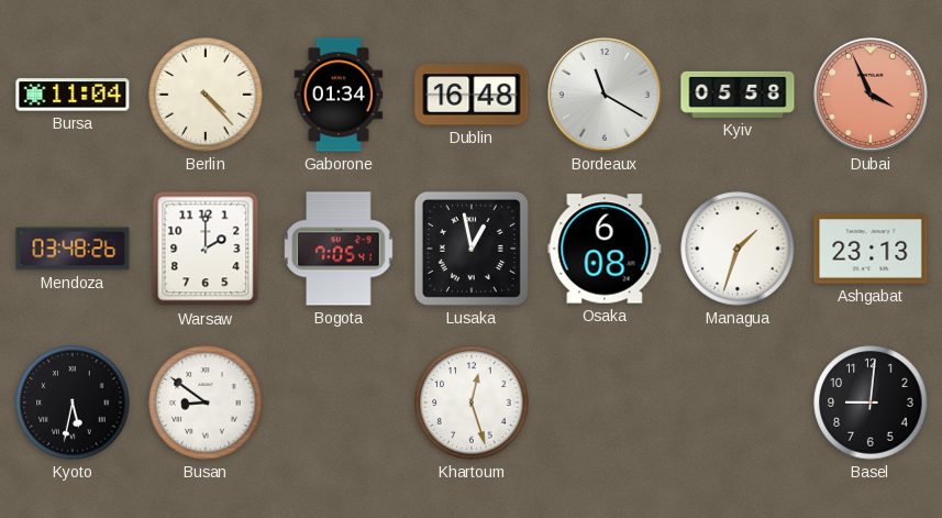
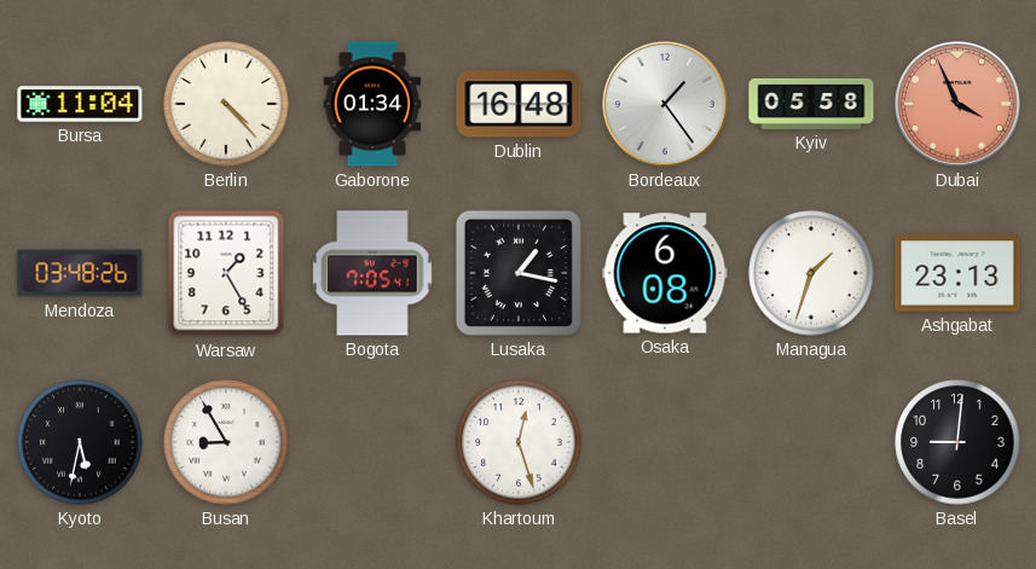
Bordeaux: 11:20 -> 1:24
Warsaw: 2:00 -> 1:25
Lusaka: 12:58 -> 1:17
Busan: 8:51 -> 8:55
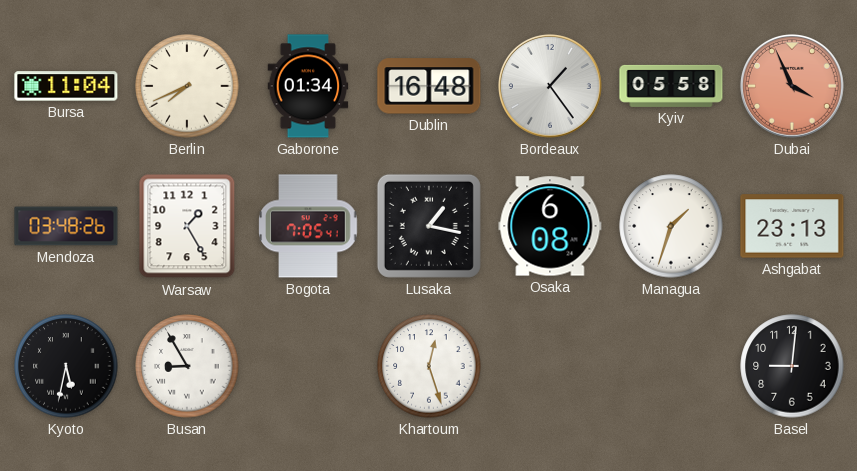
Berlin: 4:23 -> 7:41
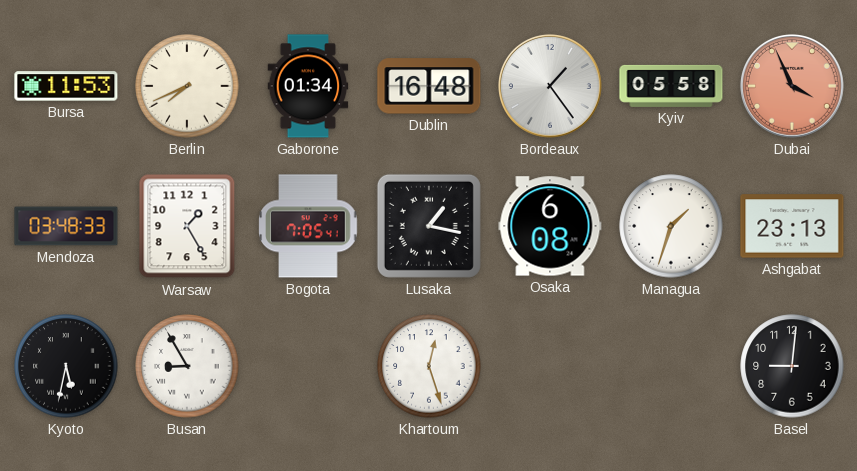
Bursa: 11:04 -> 11:53
Mendoza: 03:48:26 -> 03:48:33
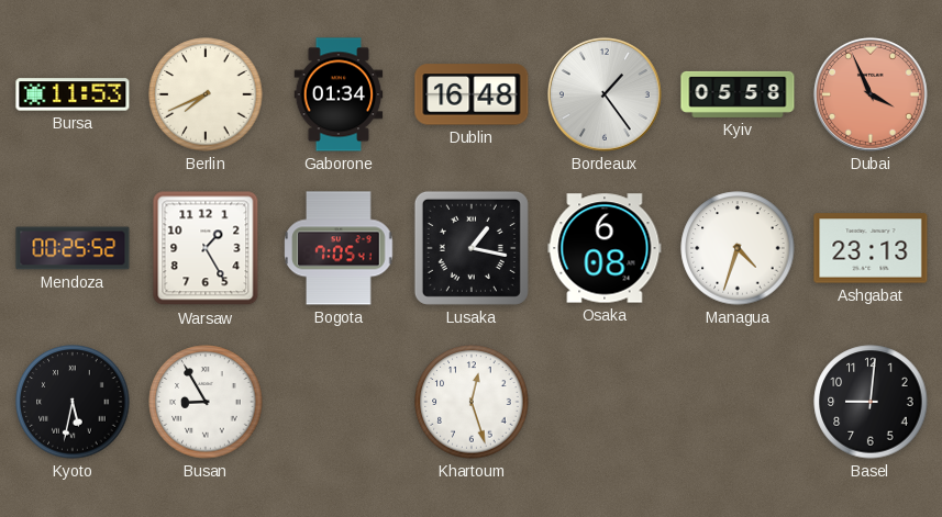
Mendoza: 03:48 -> 00:25
Managua: 1:33 -> 4:33
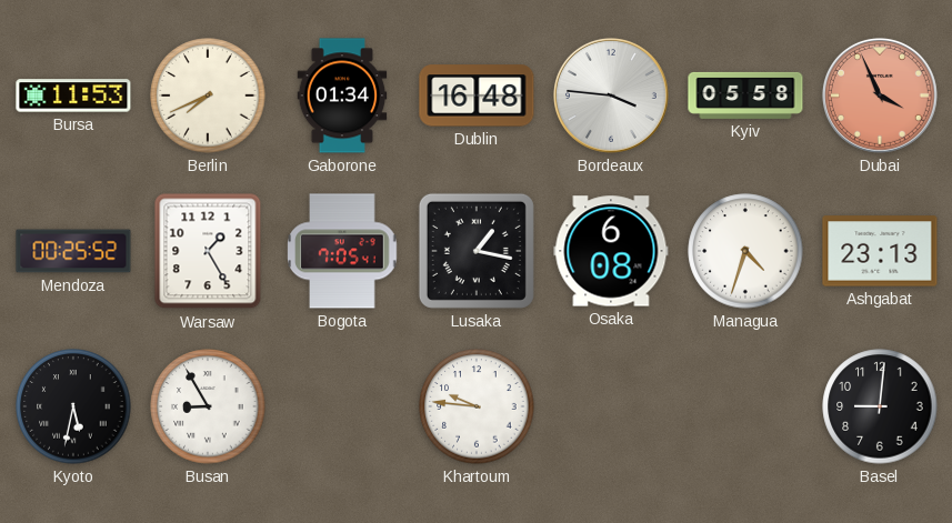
Bordeaux: 1:24 -> 3:46
Khartoum: 12:27 -> 9:46
